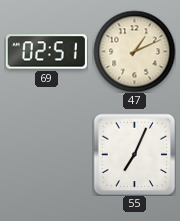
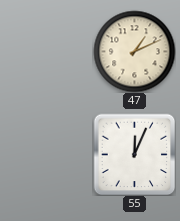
69: 02:51 -> none
55: 7:04 -> 12:04
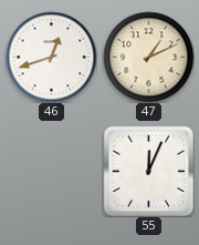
46: none -> 12:42
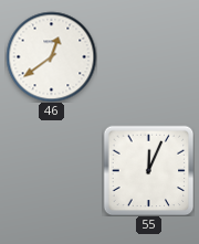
46: 12:42 -> 12:39
47: 1:11 -> none
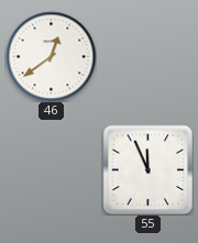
55: 12:04 -> 11:56
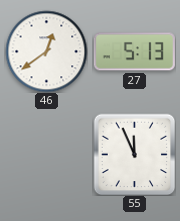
27: none -> 5:13
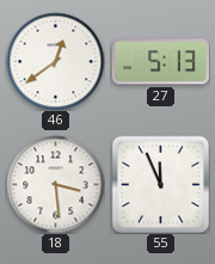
18: none -> 3:29
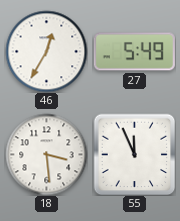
46: 12:39 -> 12:35
27: 5:13 -> 5:49
